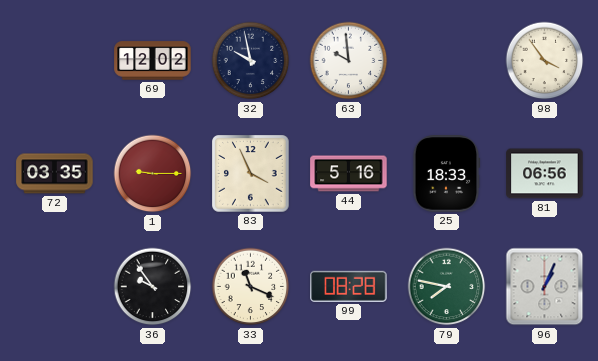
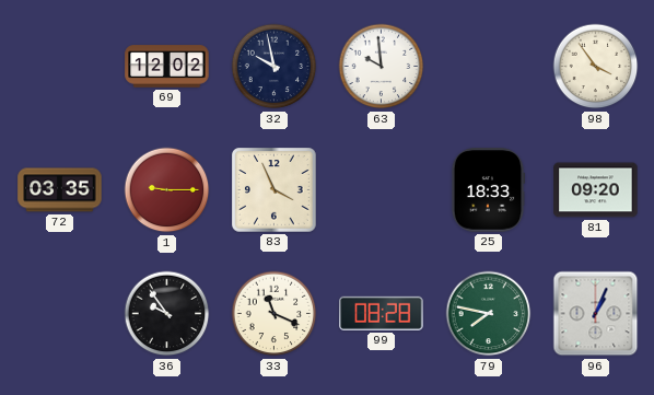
44: 5:16 -> none
81: 06:56 -> 09:20
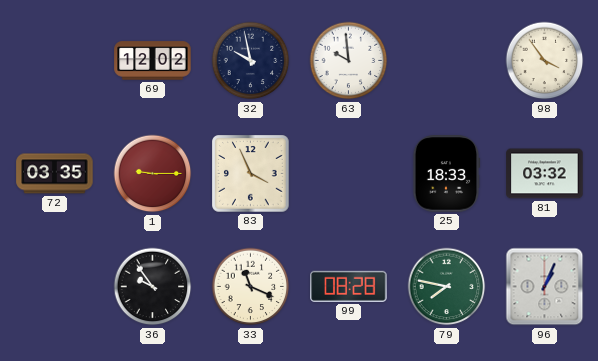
81: 09:20 -> 03:32
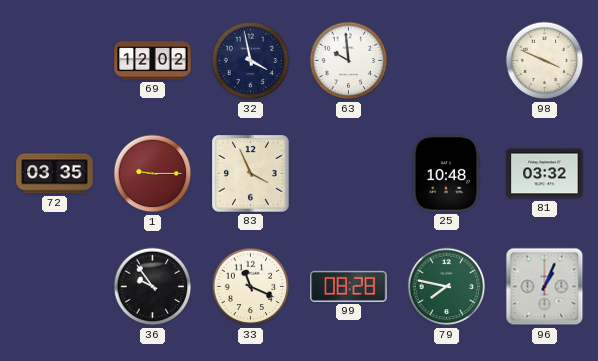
32: 9:58 -> 3:58
98: 3:54 -> 3:49
25: 18:33 -> 10:48
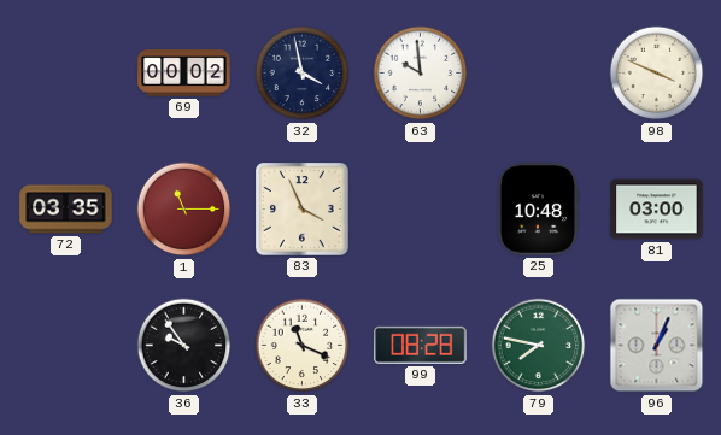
69: 12:02 -> 00:02
1: 9:15 -> 11:15
81: 03:32 -> 03:00
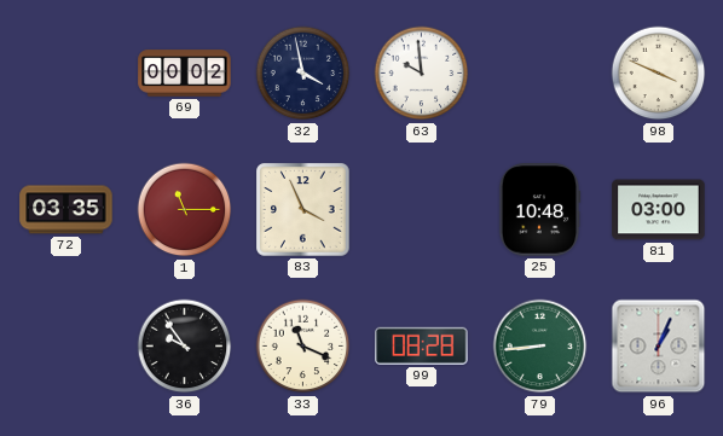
79: 7:47 -> 8:44
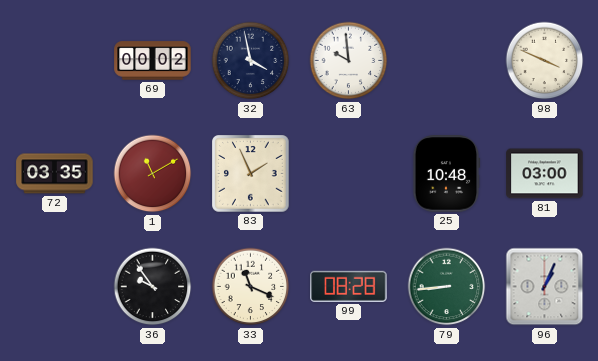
1: 11:15 -> 11:10
83: 3:56 -> 1:56
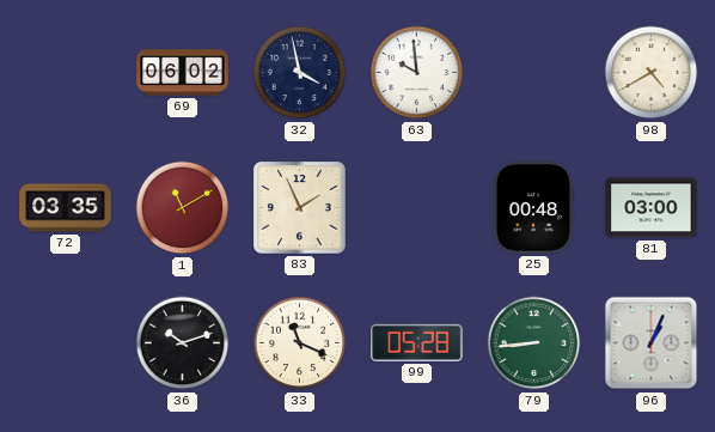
69: 00:02 -> 06:02
98: 3:49 -> 4:40
25: 10:48 -> 00:48
36: 9:54 -> 10:12
99: 08:28 -> 05:28
